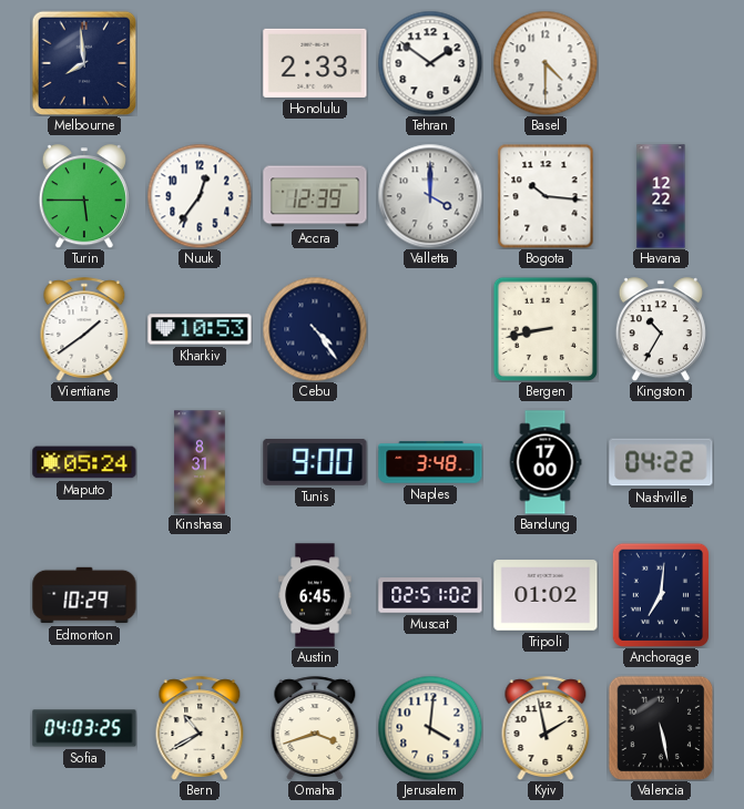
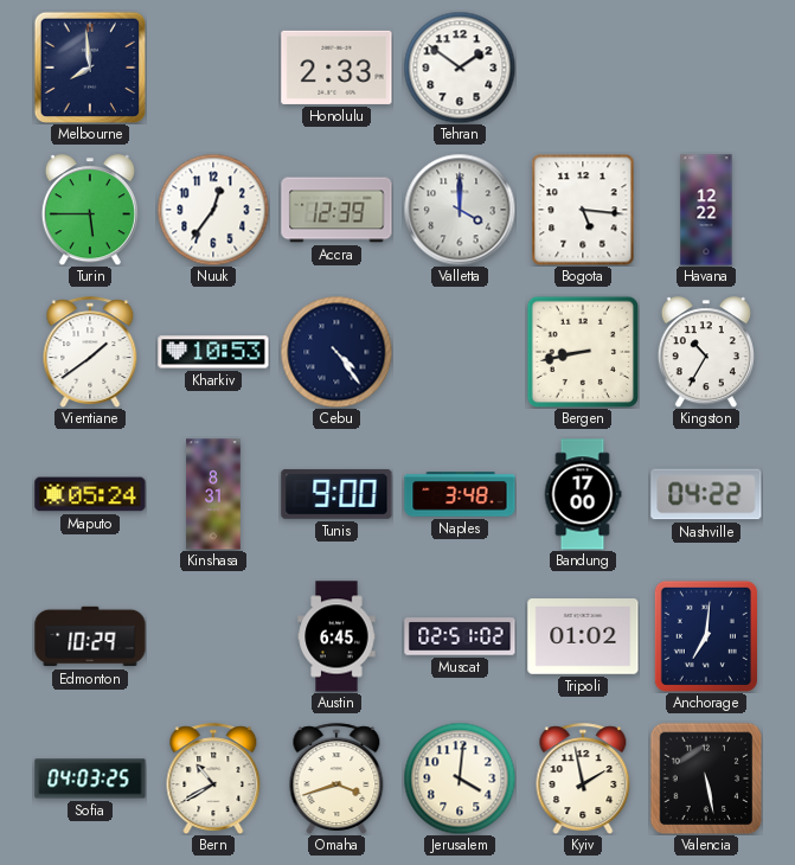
Basel: 4:30 -> none
Bogota: 10:16 -> 5:16
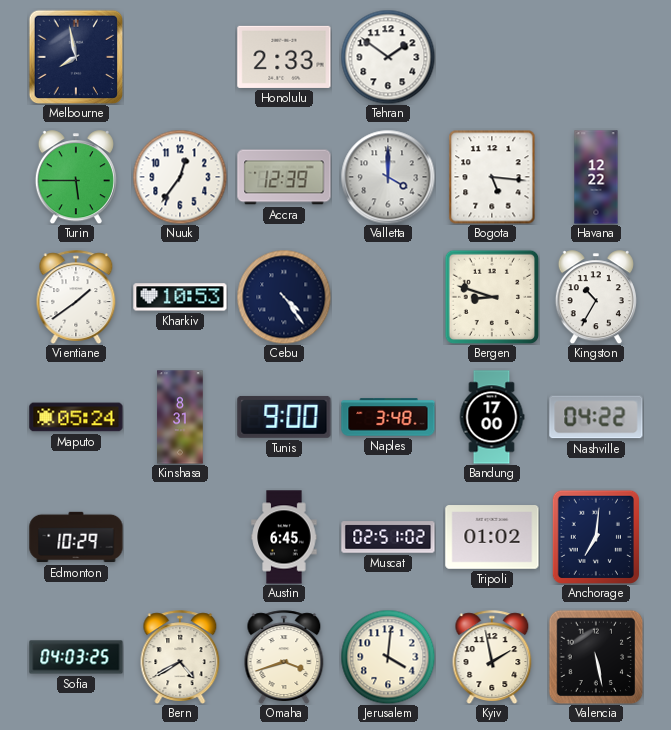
Melbourne: 7:59 -> 7:58
Bergen: 8:43 -> 8:48
Bern: 10:40 -> 4:40
